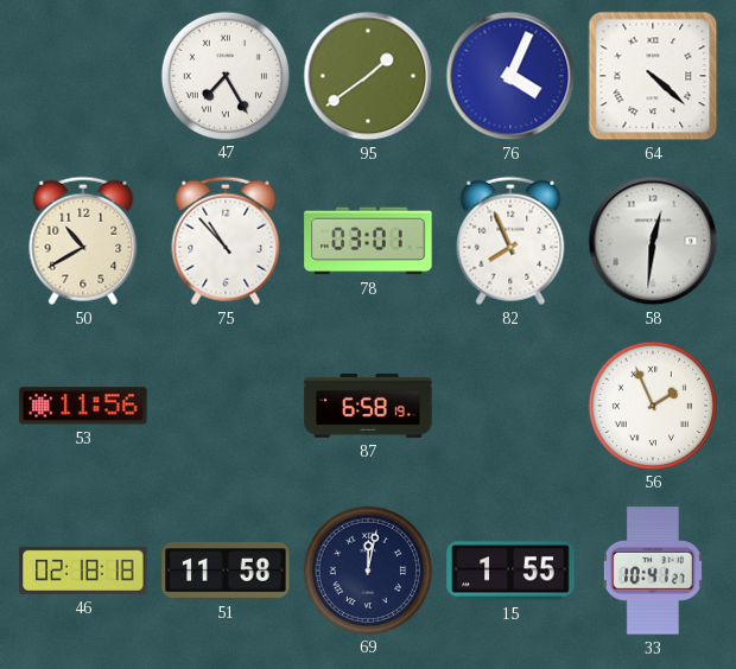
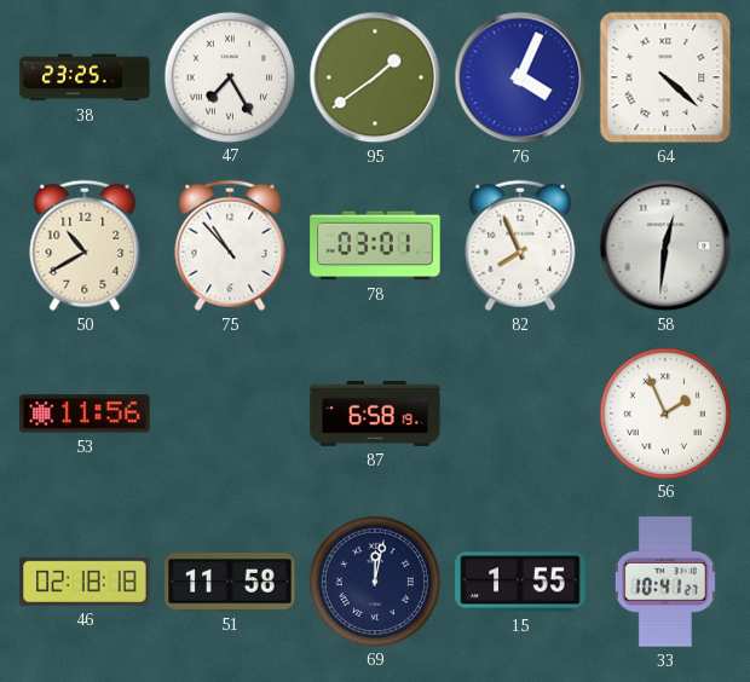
38: none -> 23:25
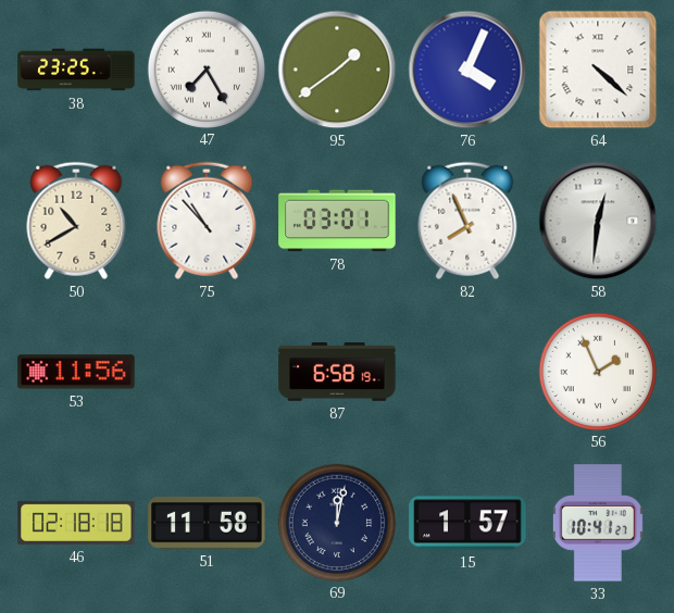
15: 1:55 -> 1:57
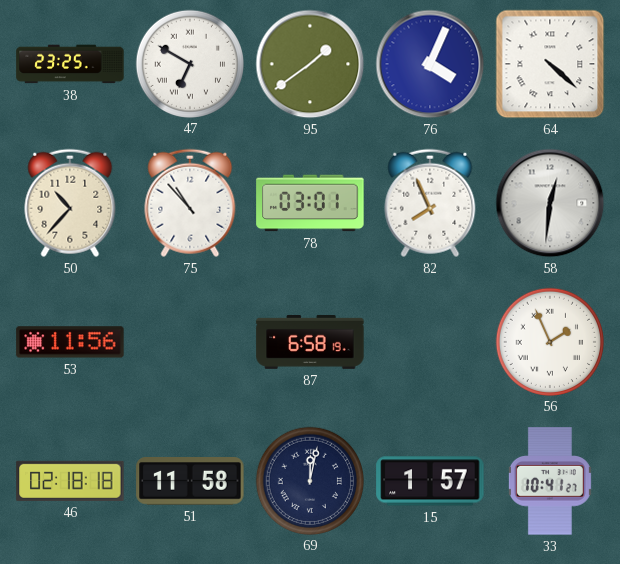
47: 7:25 -> 6:50
50: 10:40 -> 10:37
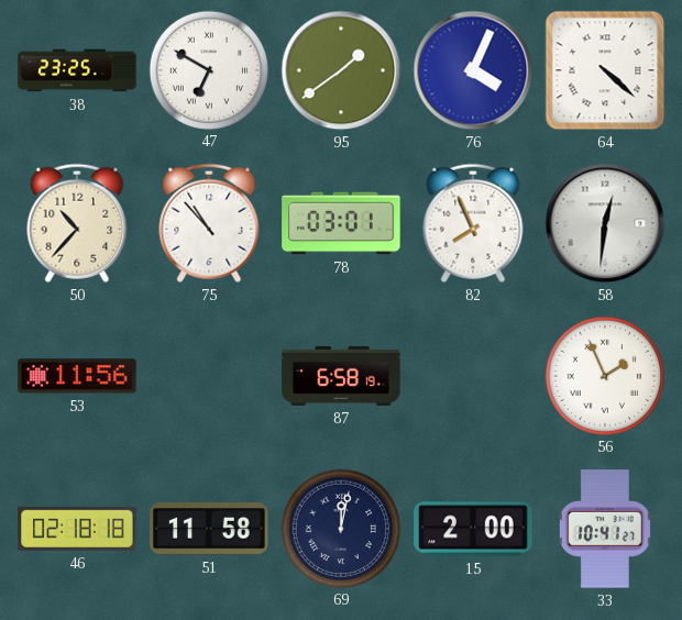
15: 1:57 -> 2:00
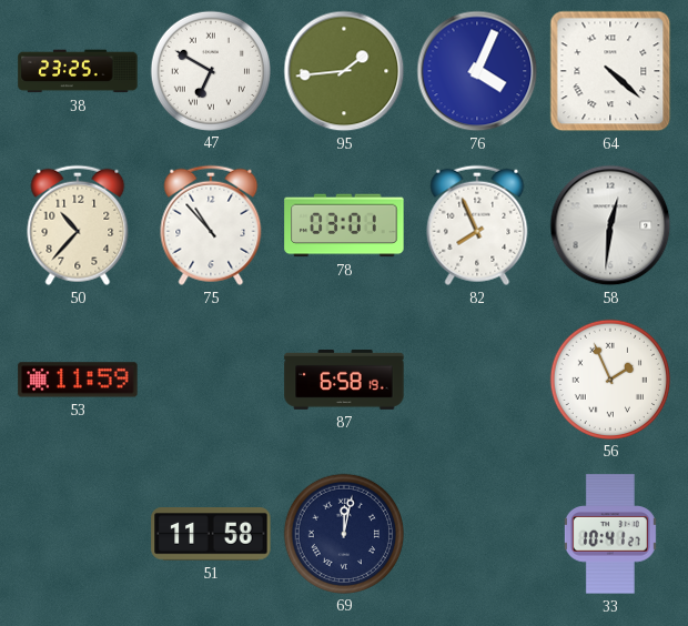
95: 1:39 -> 1:44
53: 11:56 -> 11:59
46: 02:18 -> none
15: 2:00 -> none
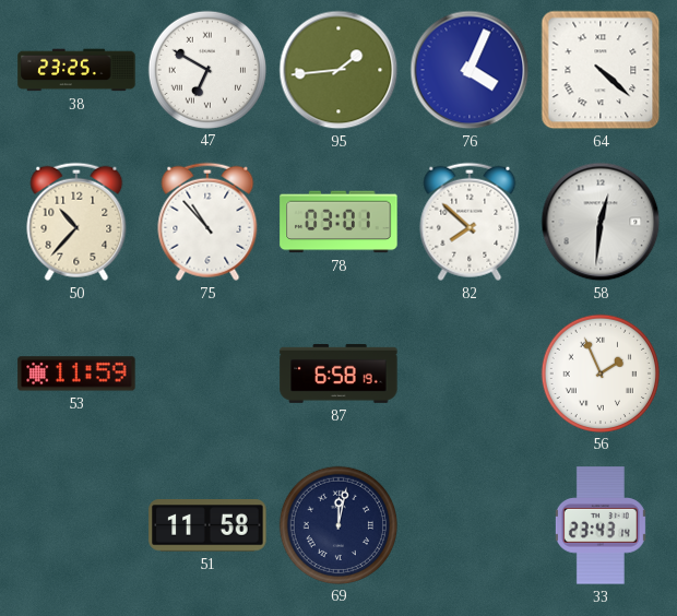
82: 7:56 -> 7:52
33: 10:41 -> 23:43
